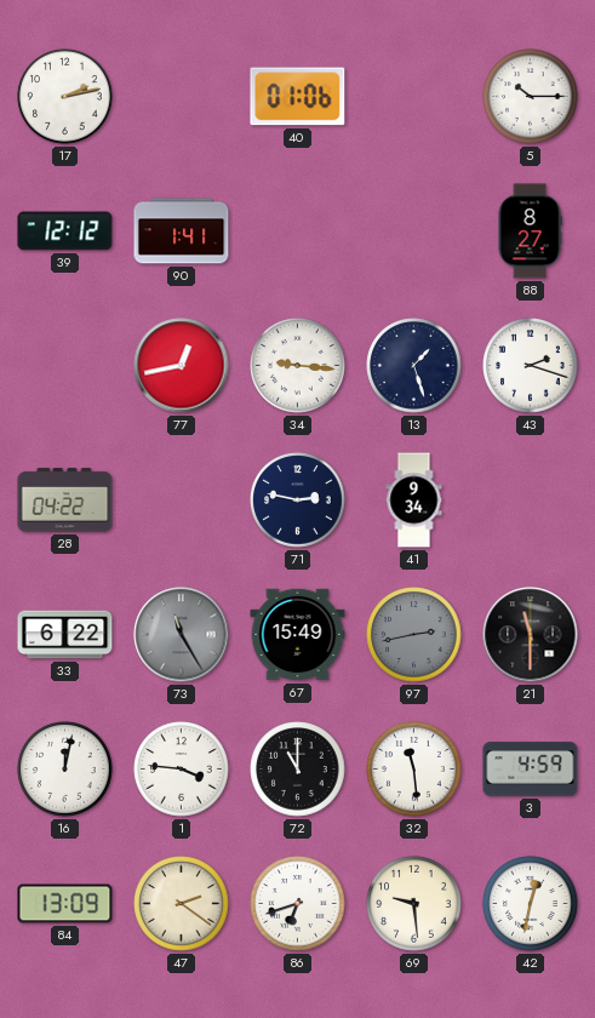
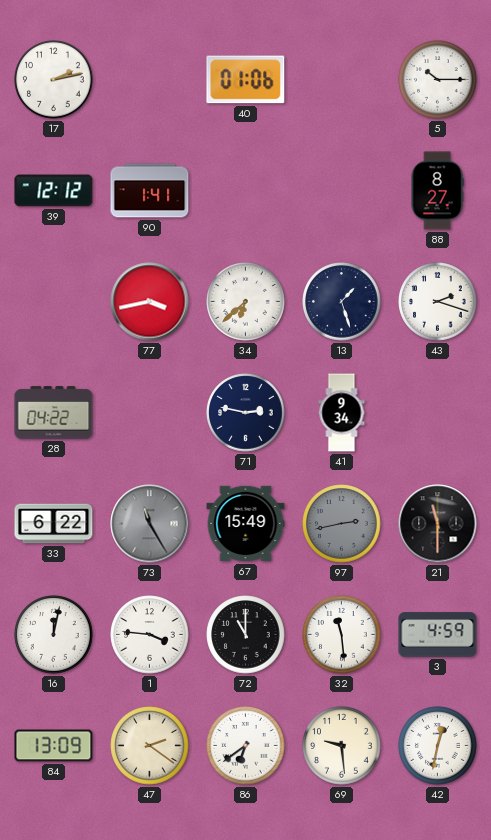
77: 12:43 -> 3:43
34: 9:16 -> 6:38
86: 6:42 -> 6:39
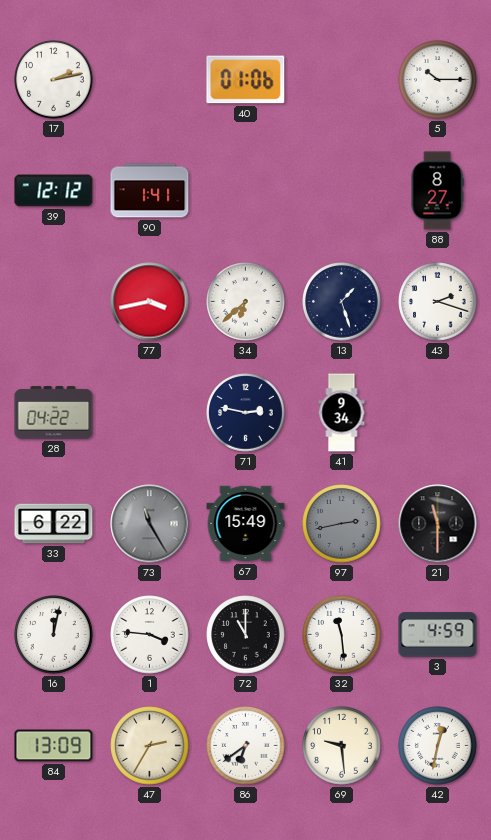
47: 2:21 -> 2:35
